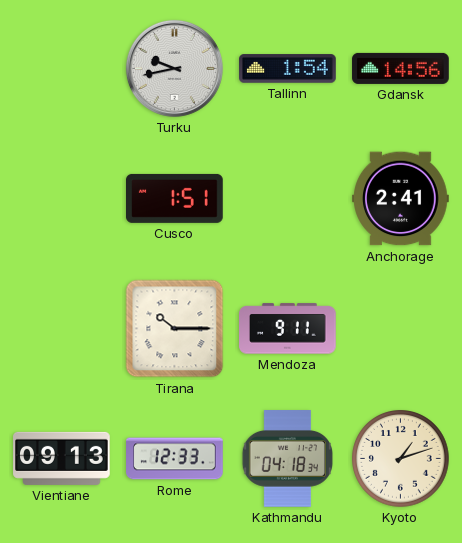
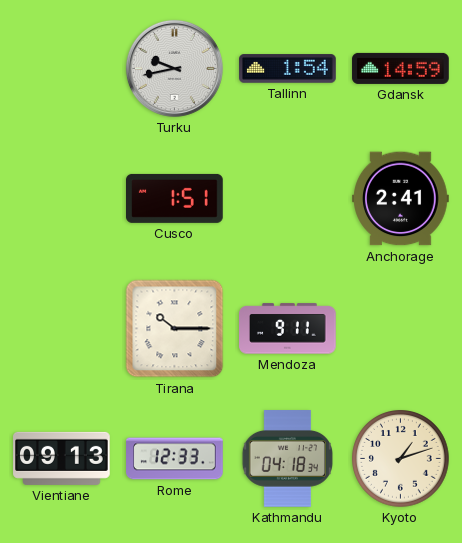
Gdansk: 14:56 -> 14:59
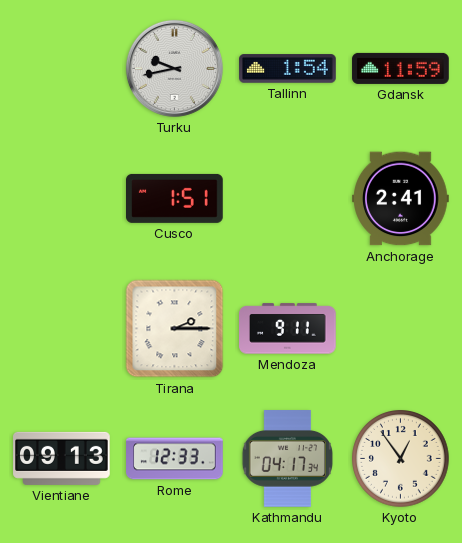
Gdansk: 14:59 -> 11:59
Tirana: 10:15 -> 2:15
Kathmandu: 04:18 -> 04:17
Kyoto: 1:12 -> 12:54
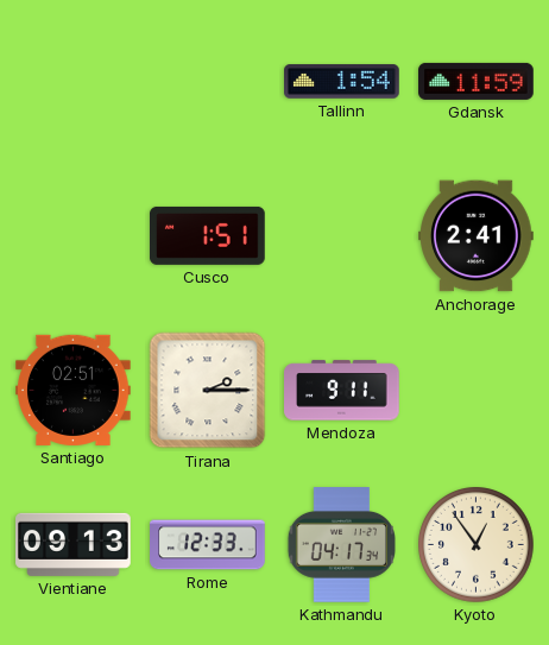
Turku: 9:43 -> none
Santiago: none -> 02:51
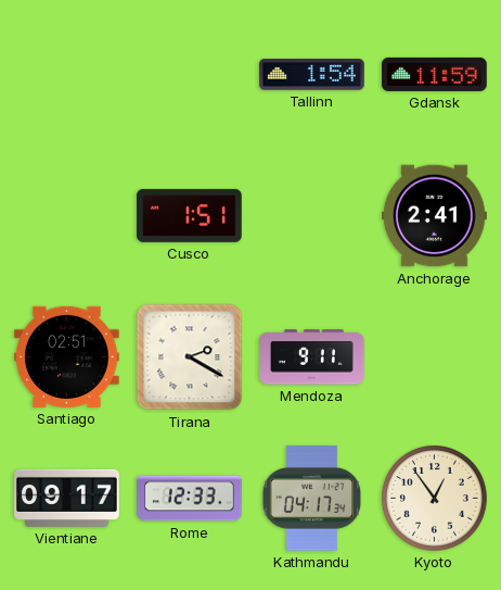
Tirana: 2:15 -> 2:20
Vientiane: 09:13 -> 09:17
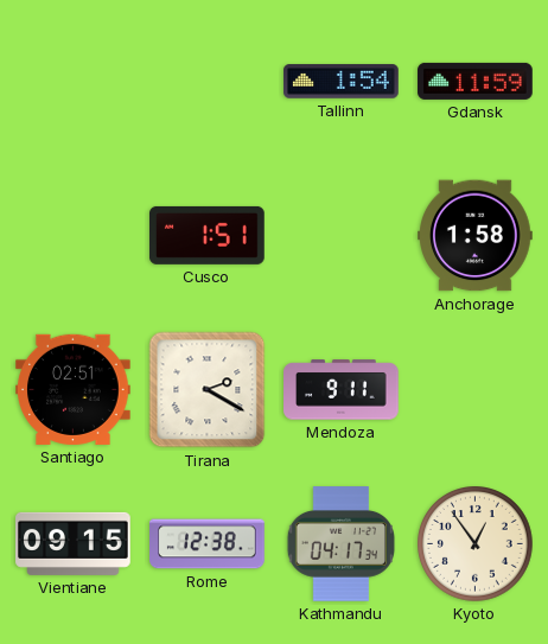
Anchorage: 2:41 -> 1:58
Vientiane: 09:17 -> 09:15
Rome: 12:33 -> 12:38
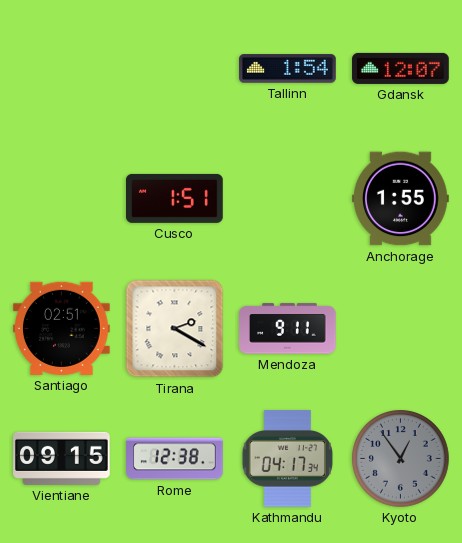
Gdansk: 11:59 -> 12:07
Anchorage: 1:58 -> 1:55
Kyoto dial: cream -> grey
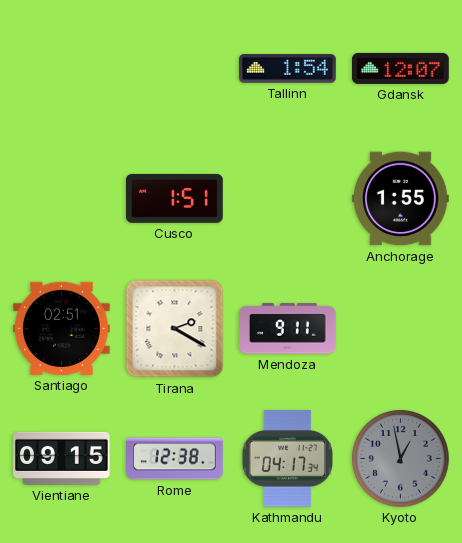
Kyoto: 12:54 -> 12:58
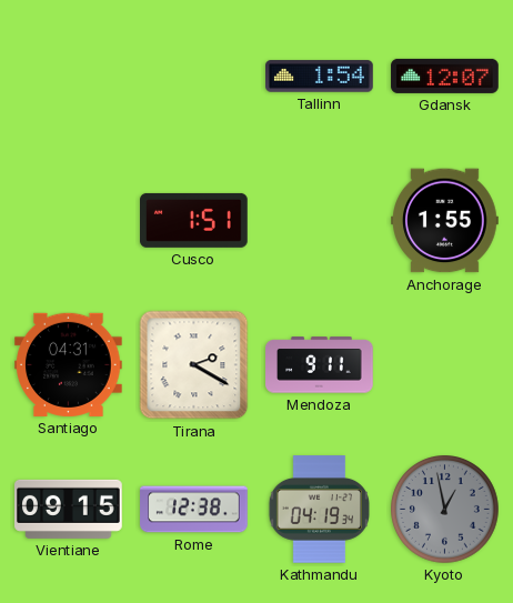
Santiago: 02:51 -> 04:31
Kathmandu: 04:17 -> 04:19
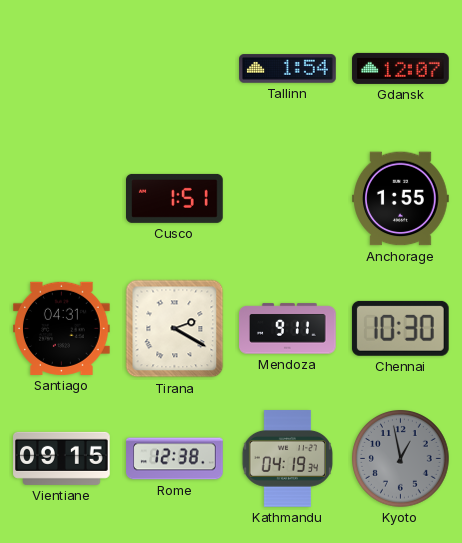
Chennai: none -> 10:30
